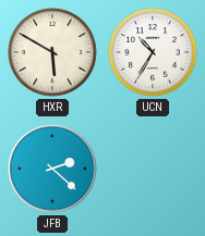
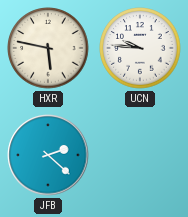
HXR: 5:50 -> 5:47
UCN: 10:35 -> 9:46
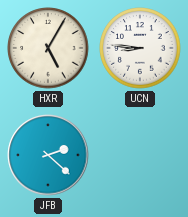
HXR: 5:47 -> 5:05
UCN: 9:46 -> 8:46
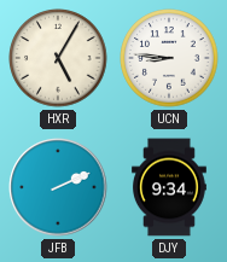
JFB: 2:22 -> 2:11
DJY: none -> 9:34
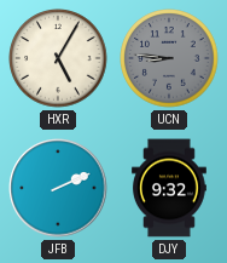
UCN dial: white -> grey
DJY: 9:34 -> 9:32
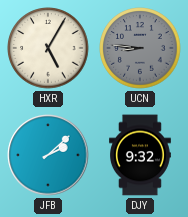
JFB: 2:11 -> 2:08
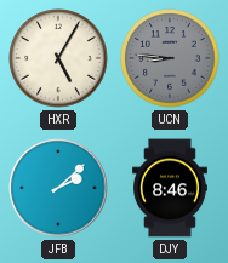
DJY: 9:32 -> 8:46
